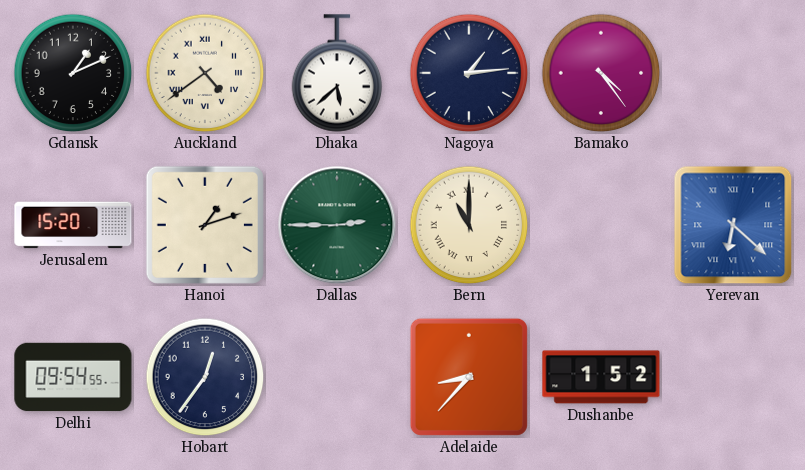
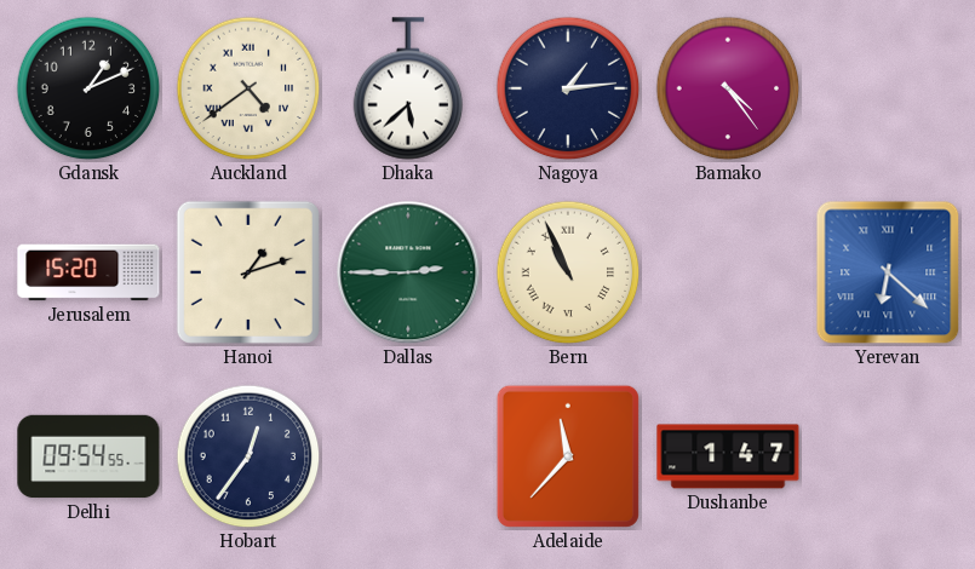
Bern: 11:00 -> 10:56
Adelaide: 8:37 -> 11:37
Dushanbe: 1:52 -> 1:47
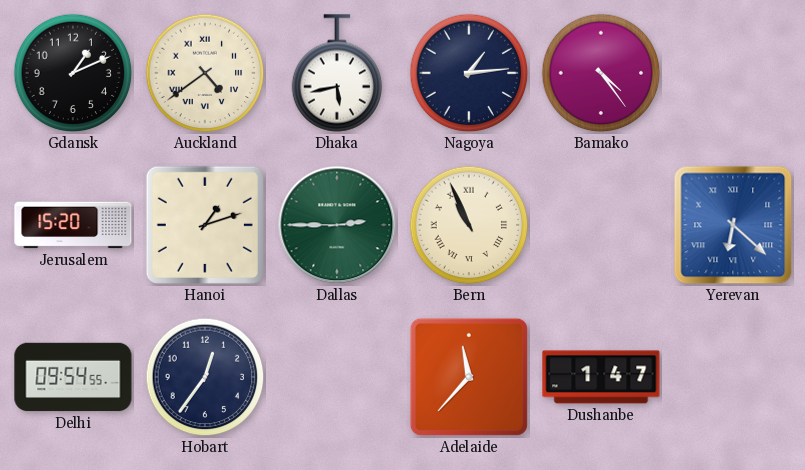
Dhaka: 5:38 -> 5:43
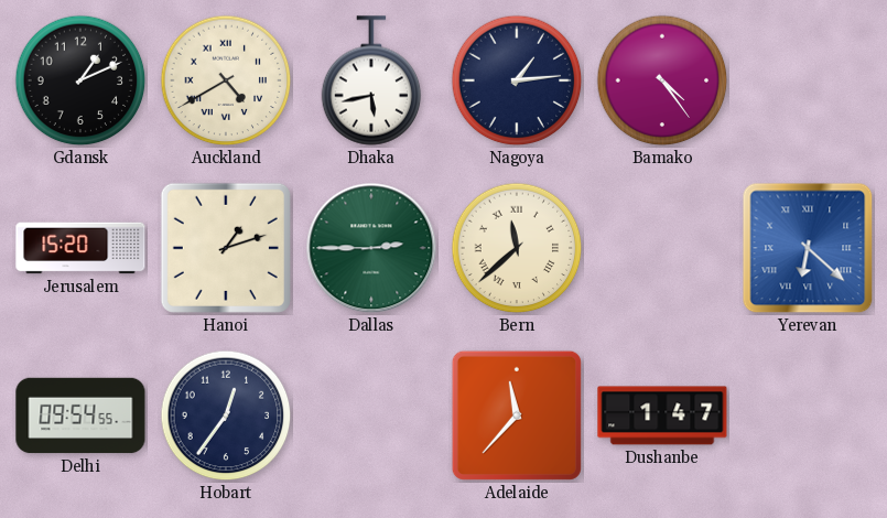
Auckland: 4:39 -> 4:40
Bern: 10:56 -> 11:38
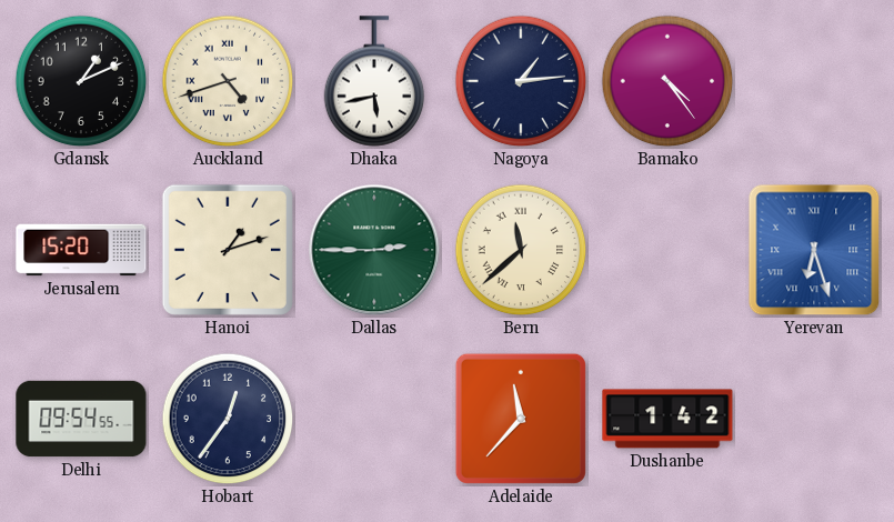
Auckland: 4:40 -> 4:42
Yerevan: 6:22 -> 6:27
Dushanbe: 1:47 -> 1:42
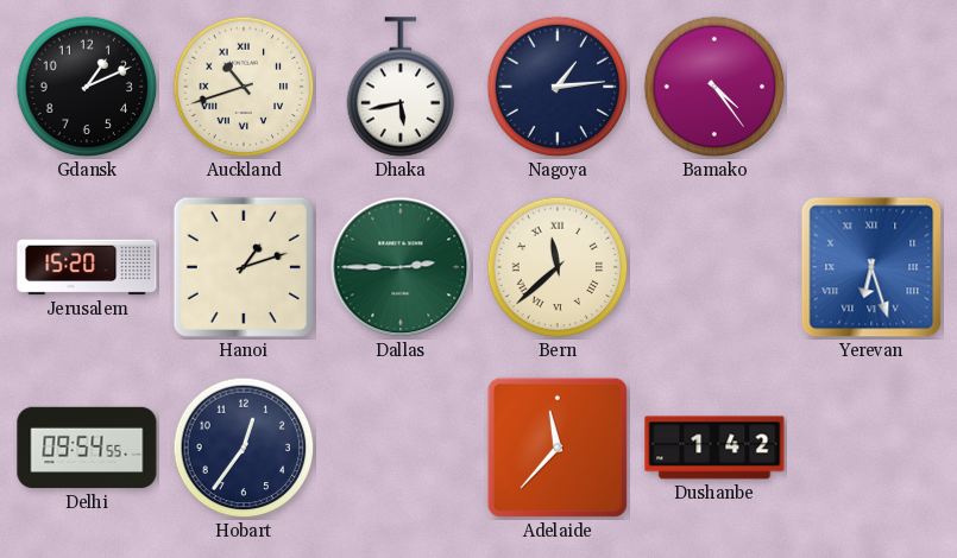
Auckland: 4:42 -> 10:42
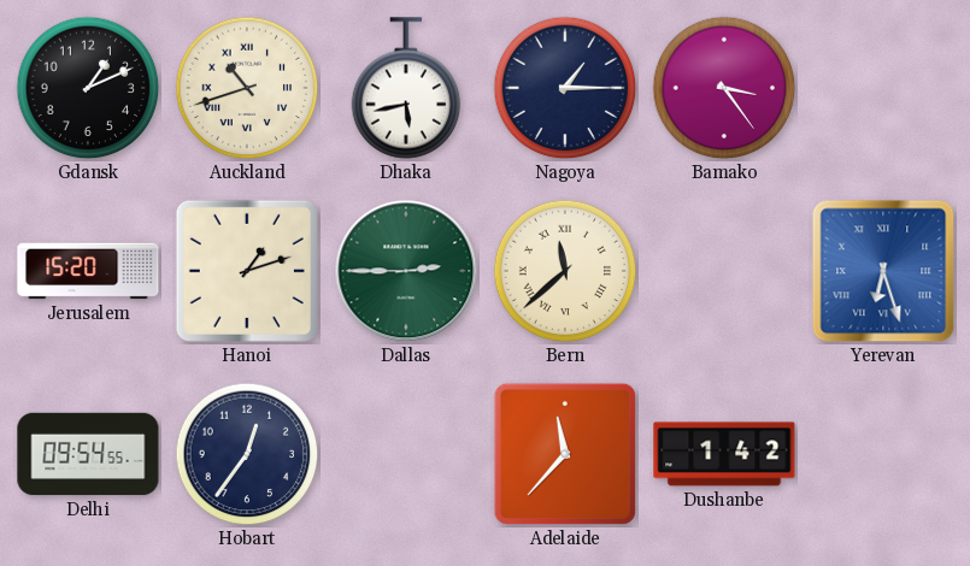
Nagoya: 1:14 -> 1:15
Bamako: 4:24 -> 3:24
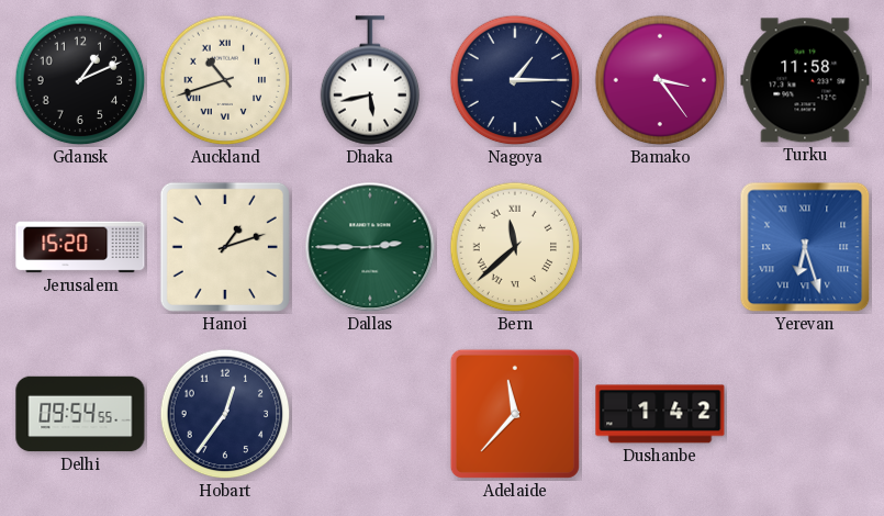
Turku: none -> 11:58
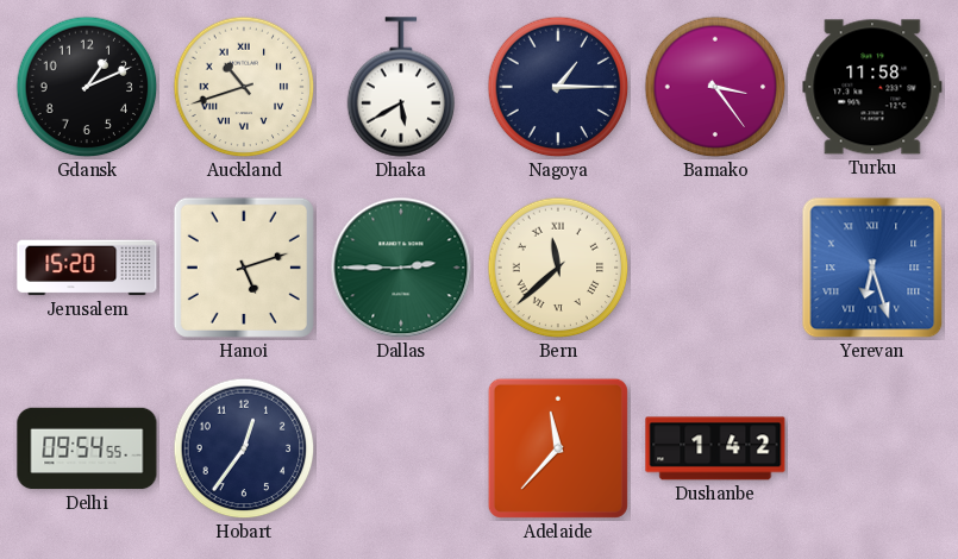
Dhaka: 5:43 -> 5:40
Hanoi: 1:12 -> 5:12
